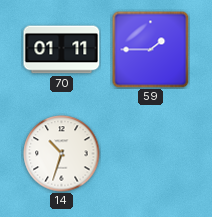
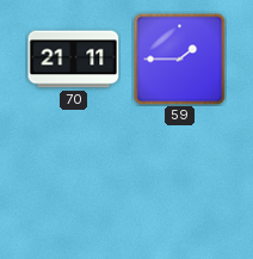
70: 01:11 -> 21:11
14: 10:33 -> none
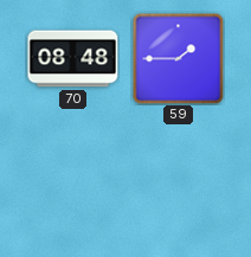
70: 21:11 -> 08:48
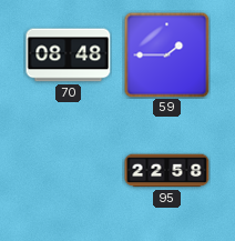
95: none -> 22:58
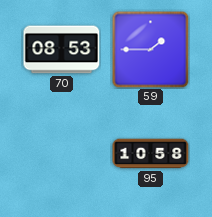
70: 08:48 -> 08:53
95: 22:58 -> 10:58
